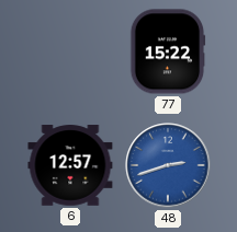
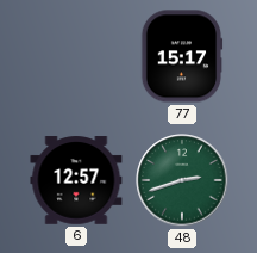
77: 15:22 -> 15:17
48 dial: blue -> green
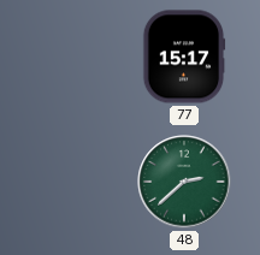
6: 12:57 -> none
48: 2:42 -> 2:38
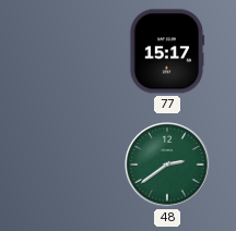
48: 2:38 -> 2:39
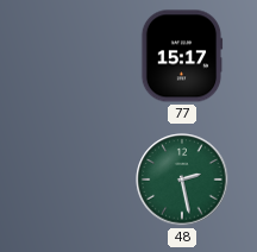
48: 2:39 -> 2:28
